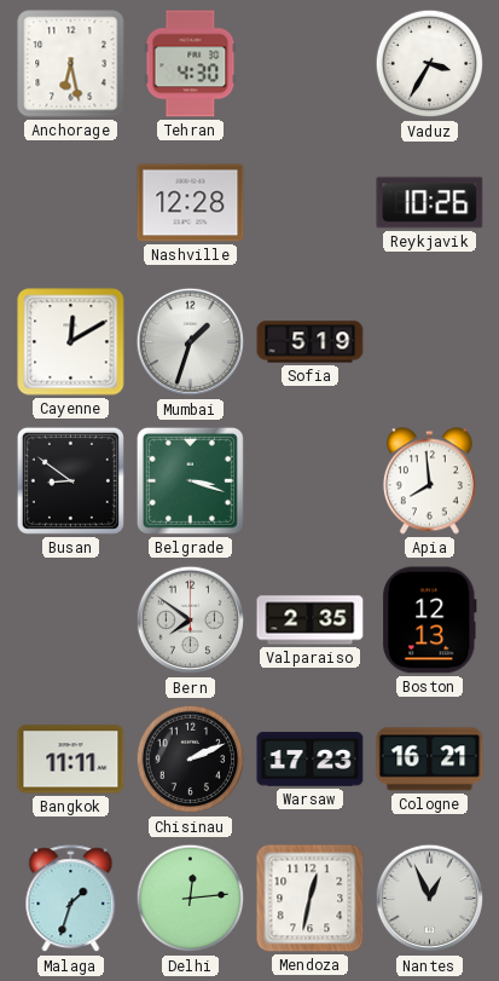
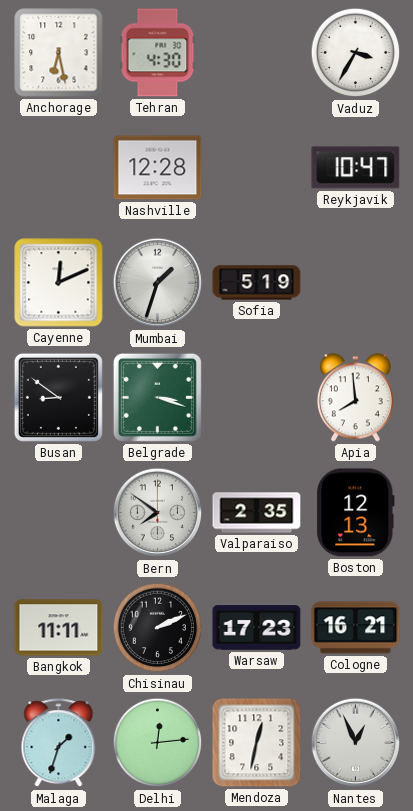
Reykjavik: 10:26 -> 10:47
Cayenne: 12:10 -> 12:11
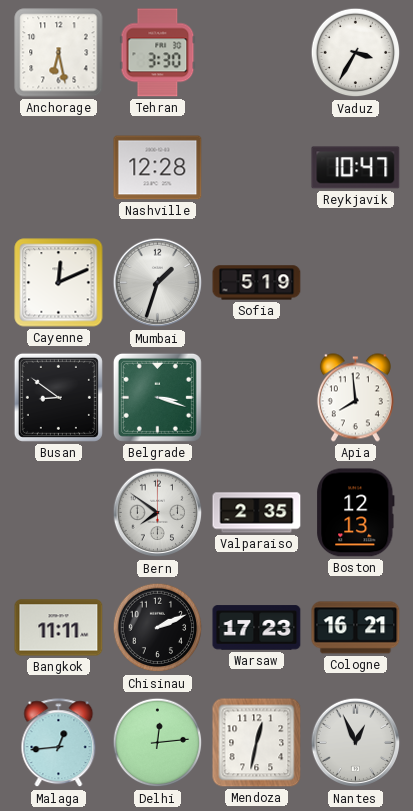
Tehran: 4:30 -> 3:30
Malaga: 1:33 -> 12:44
